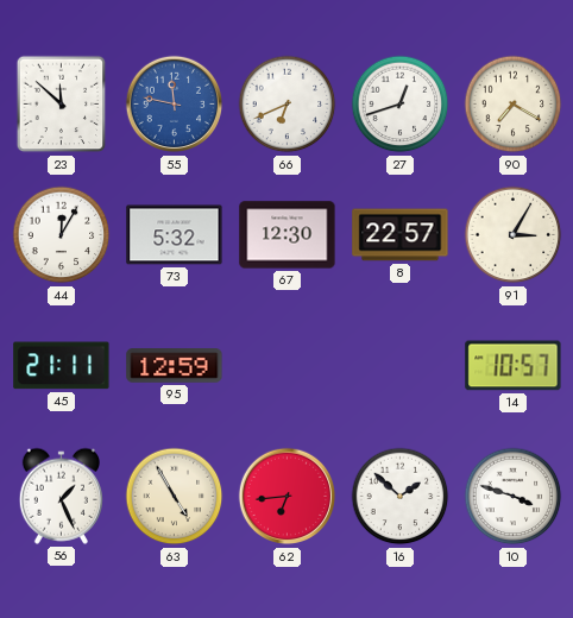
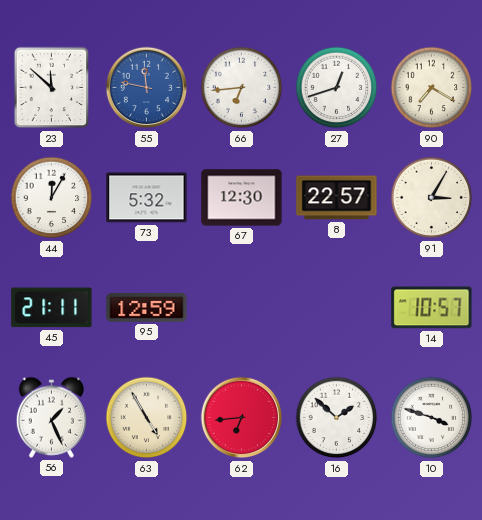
66: 6:41 -> 6:44
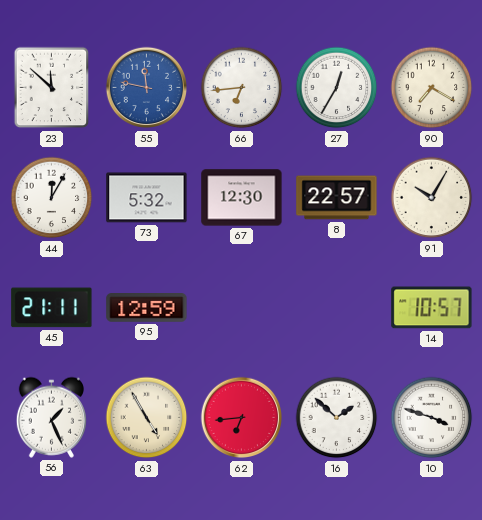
27: 12:42 -> 12:35
91: 3:05 -> 10:05
